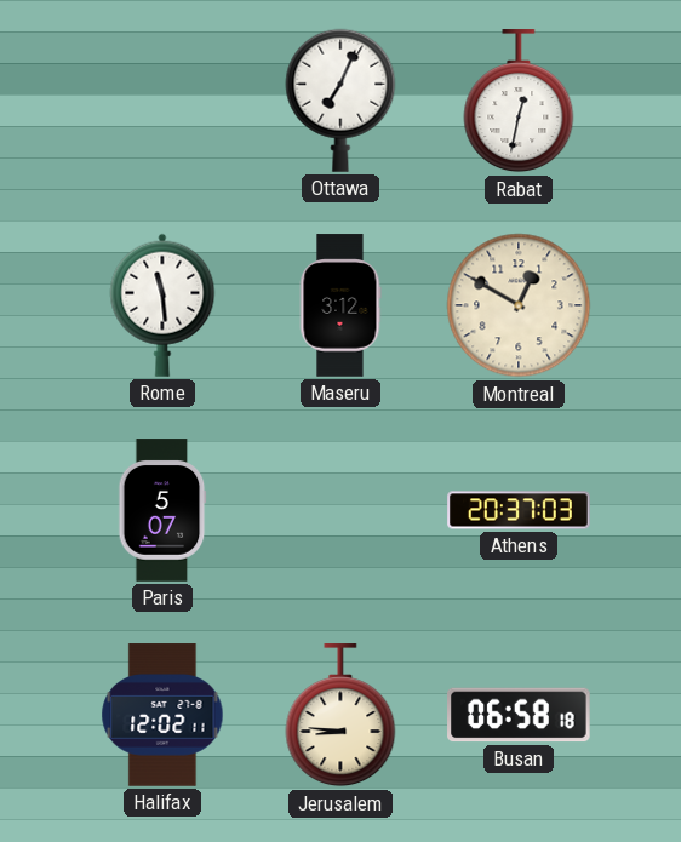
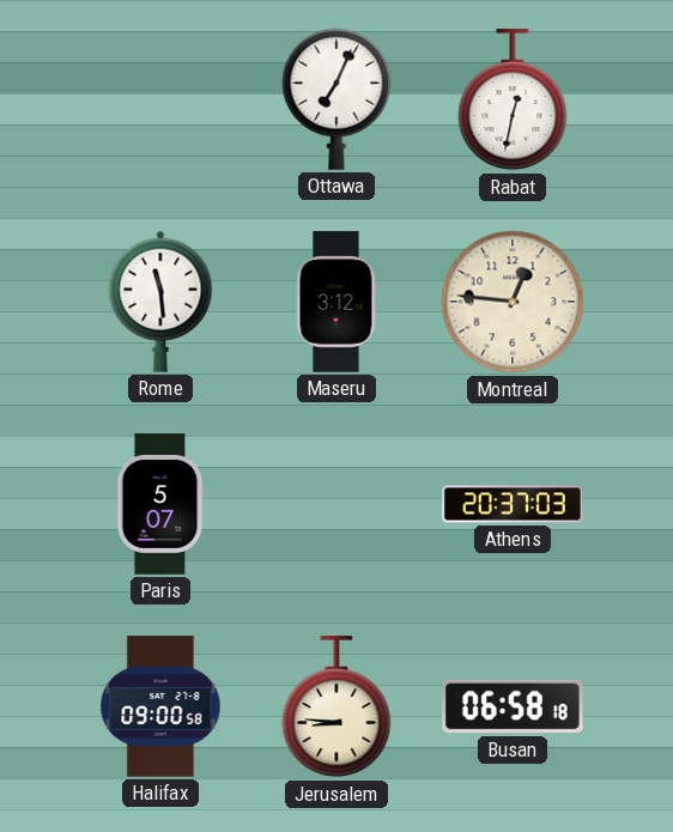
Montreal: 12:50 -> 12:46
Halifax: 12:02 -> 09:00
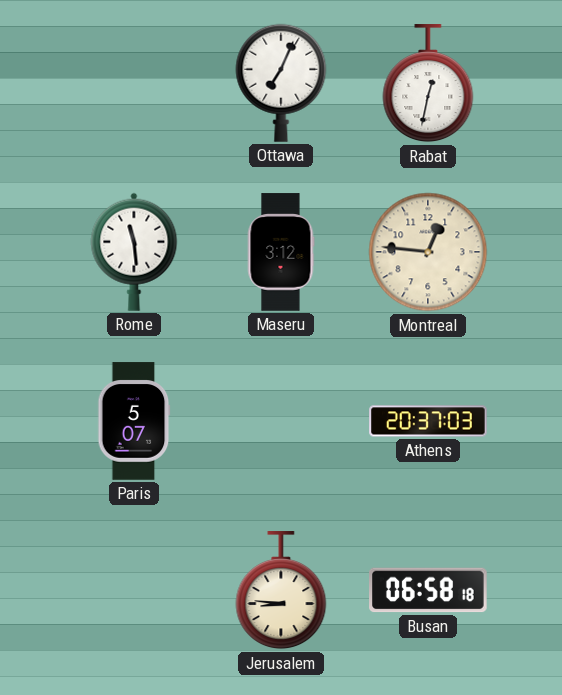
Halifax: 09:00 -> none
